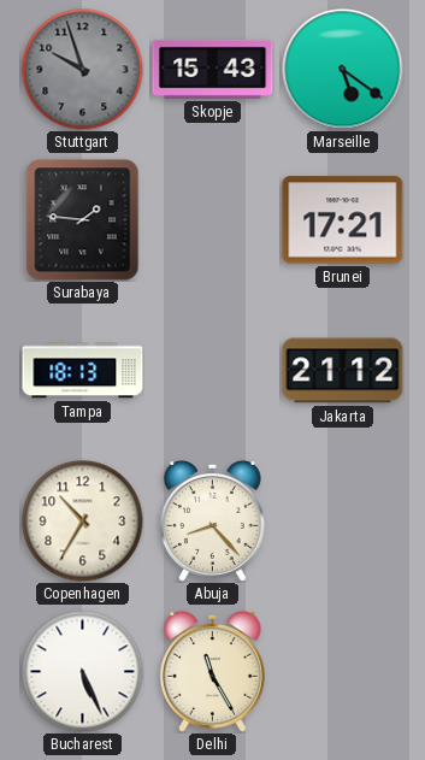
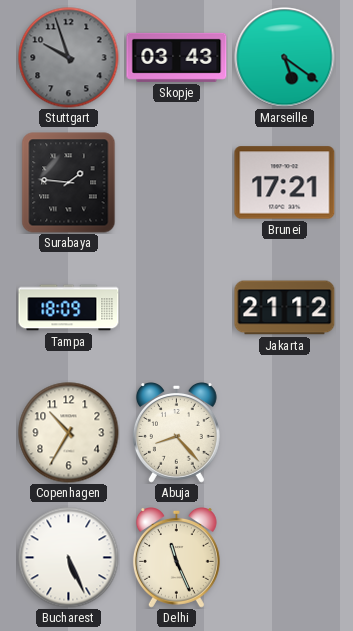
Skopje: 15:43 -> 03:43
Tampa: 18:13 -> 18:09
Delhi: 11:25 -> 11:26
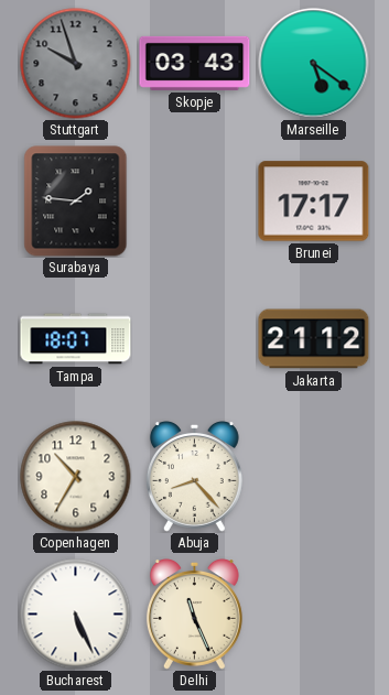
Brunei: 17:21 -> 17:17
Tampa: 18:09 -> 18:07
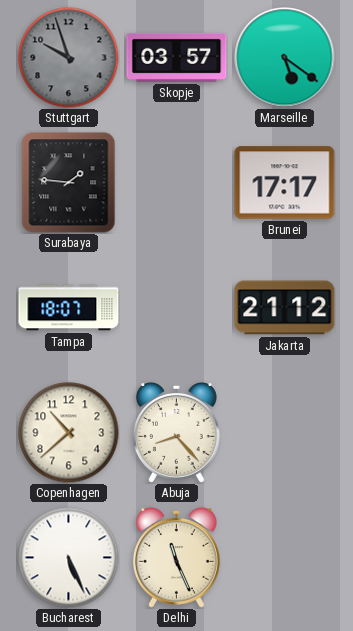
Skopje: 03:43 -> 03:57
Copenhagen: 10:35 -> 10:38
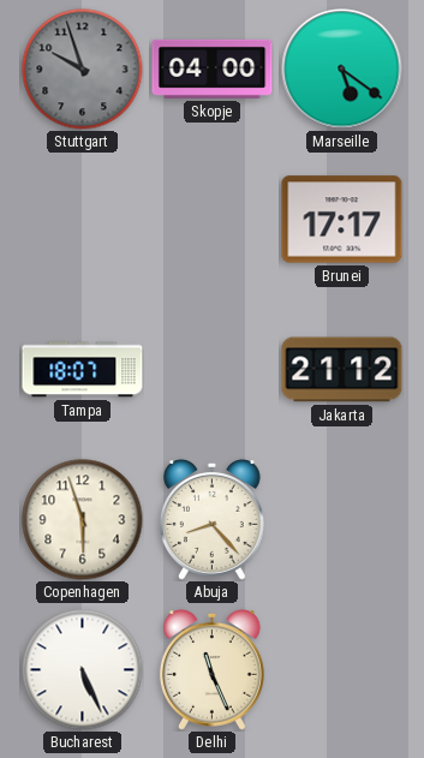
Skopje: 03:57 -> 04:00
Surabaya: 1:46 -> none
Copenhagen: 10:38 -> 5:57
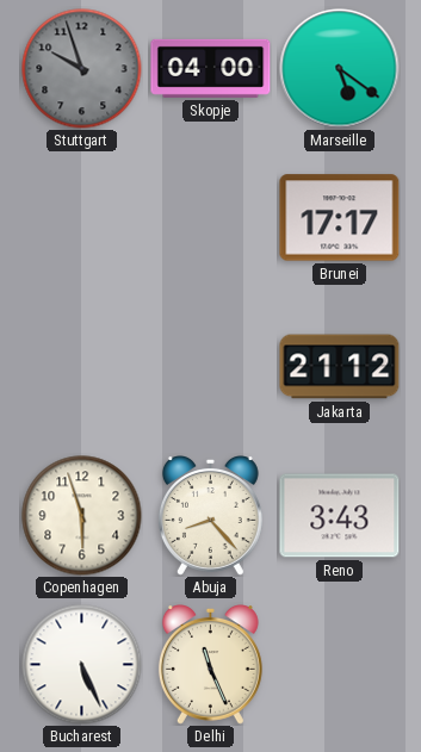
Tampa: 18:07 -> none
Reno: none -> 3:43
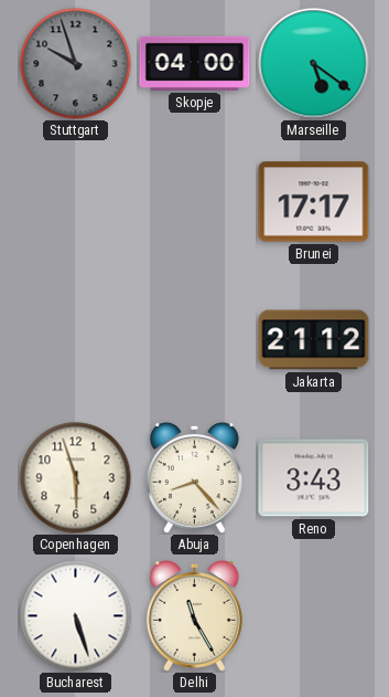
Bucharest: 5:26 -> 5:27
Delhi: 11:26 -> 11:25
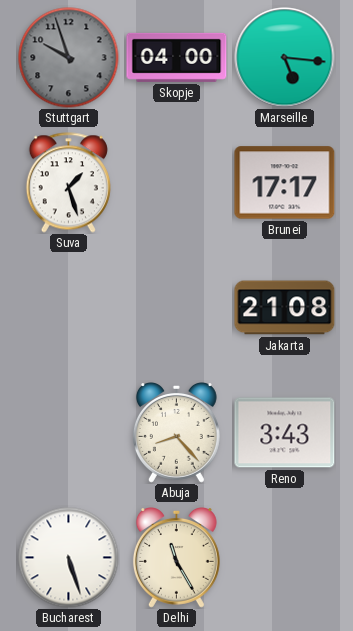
Marseille: 5:21 -> 5:16
Suva: none -> 1:27
Jakarta: 21:12 -> 21:08
Copenhagen: 5:57 -> none
